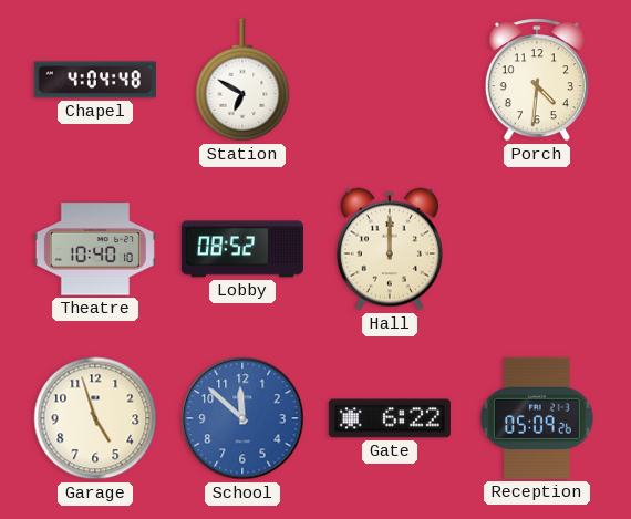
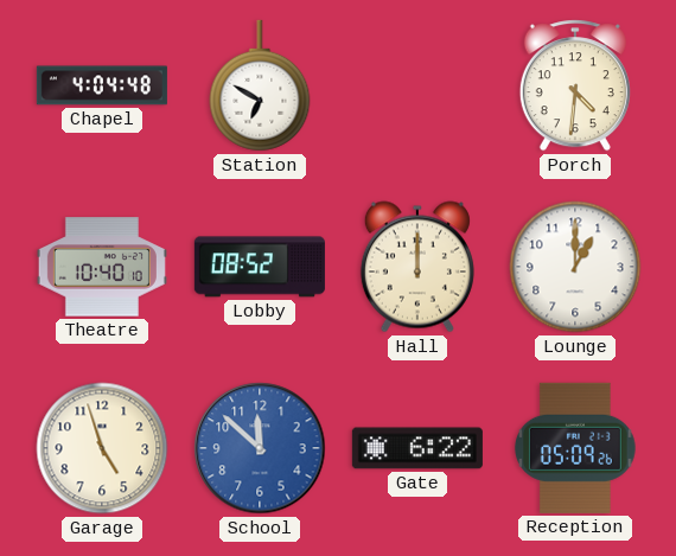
Lounge: none -> 1:00
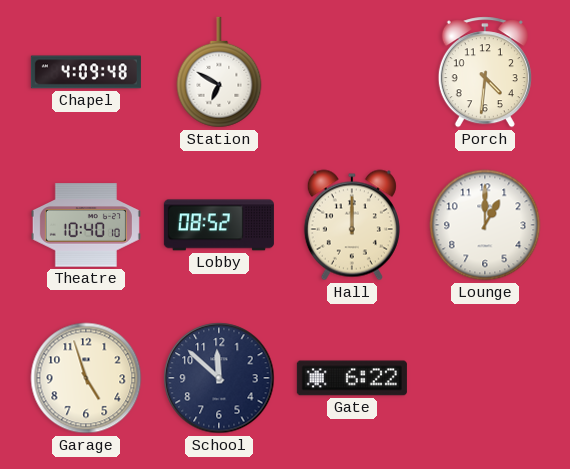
Chapel: 4:04 -> 4:09
School dial: blue -> navy
Reception: 05:09 -> none
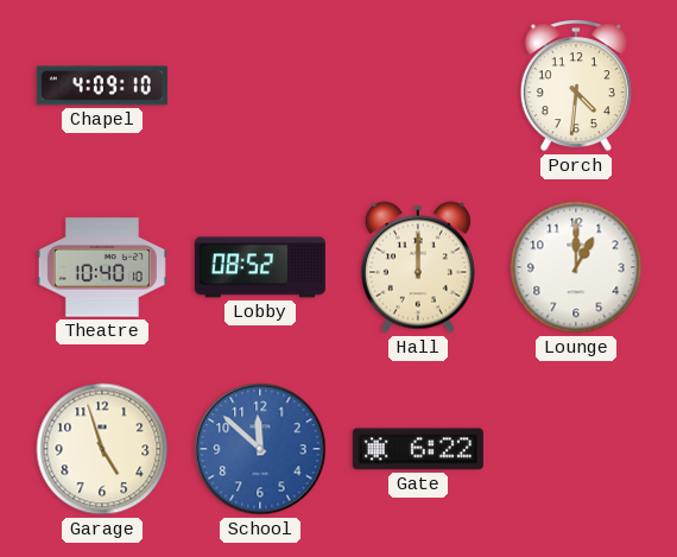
Chapel: 4:09:48 -> 4:09:10
Station: 6:50 -> none
School dial: navy -> blue
